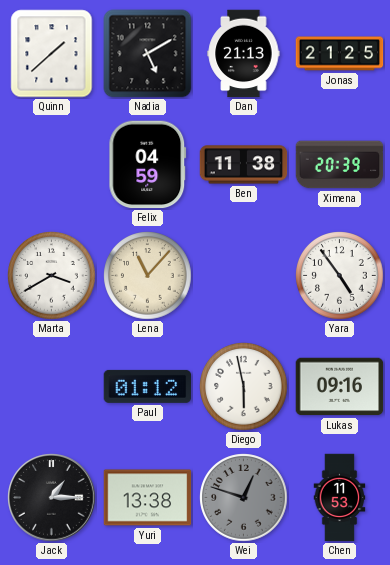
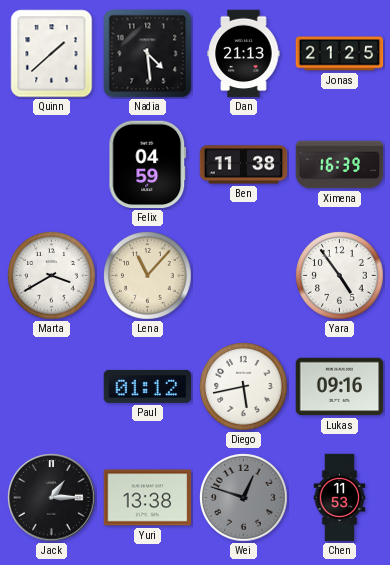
Nadia: 5:10 -> 4:29
Ximena: 20:39 -> 16:39
Diego: 5:58 -> 5:43
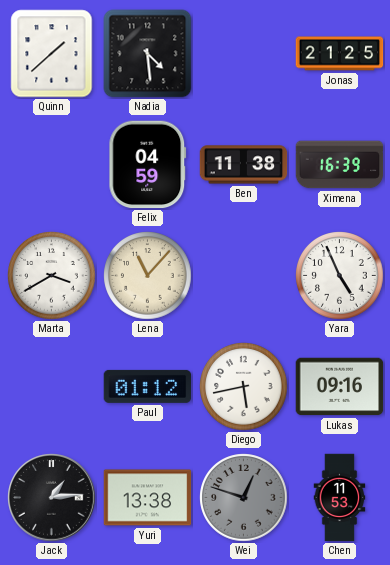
Dan: 21:13 -> none
Yara: 4:54 -> 4:56
Jack: 1:15 -> 1:14
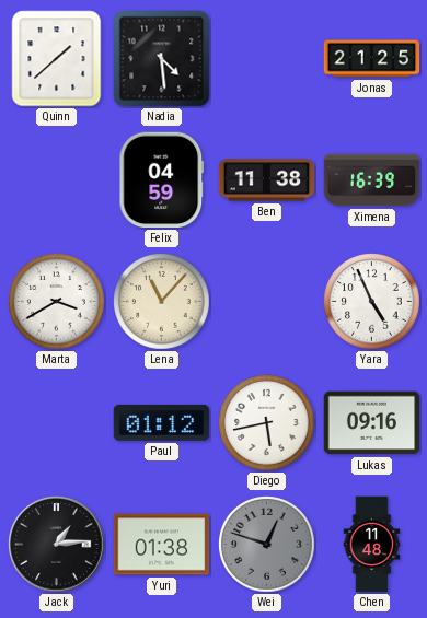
Yuri: 13:38 -> 01:38
Chen: 11:53 -> 11:48
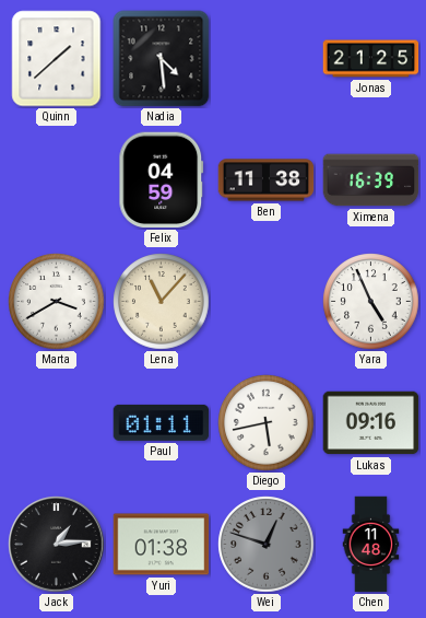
Paul: 01:12 -> 01:11
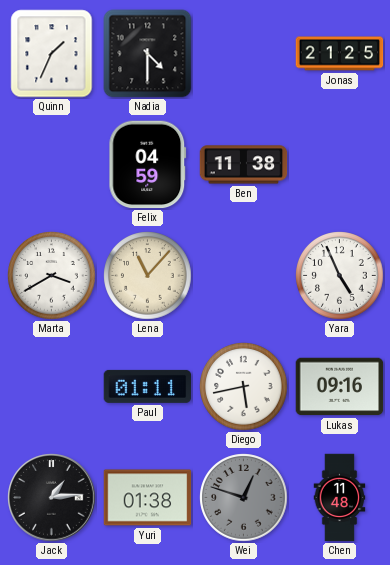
Quinn: 1:38 -> 1:34
Nadia: 4:29 -> 4:30
Ximena: 16:39 -> none
